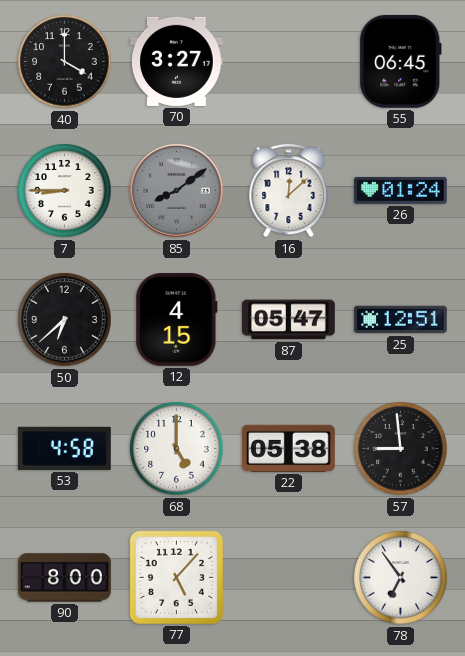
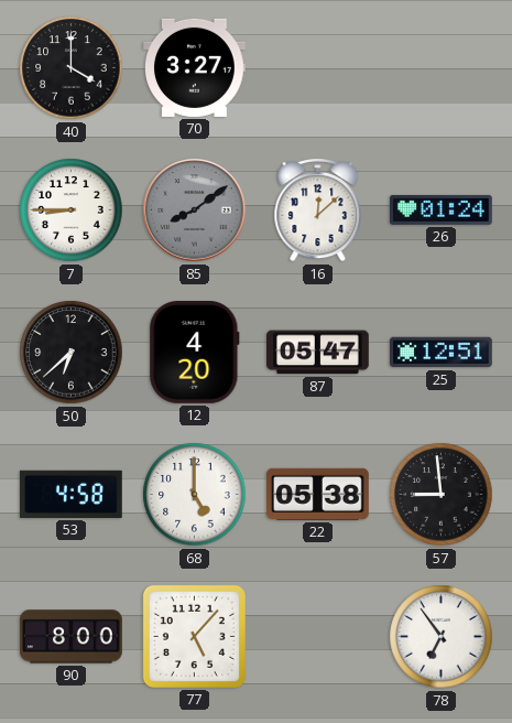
55: 06:45 -> none
12: 4:15 -> 4:20
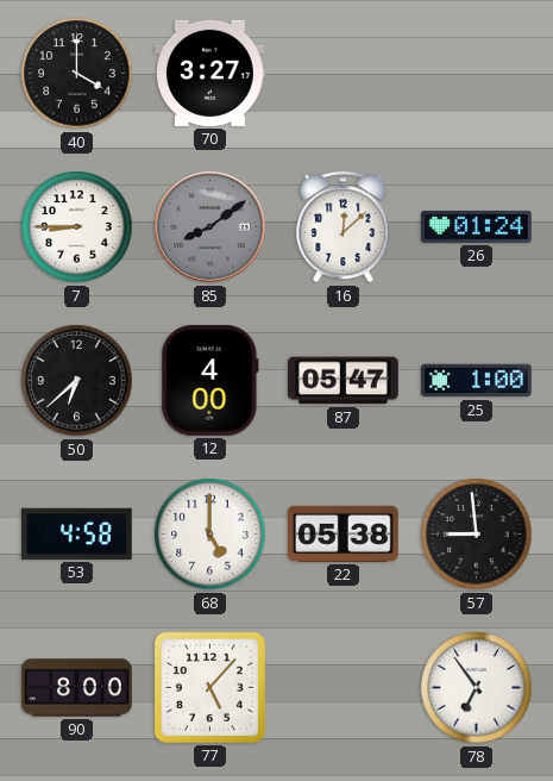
12: 4:20 -> 4:00
25: 12:51 -> 1:00
